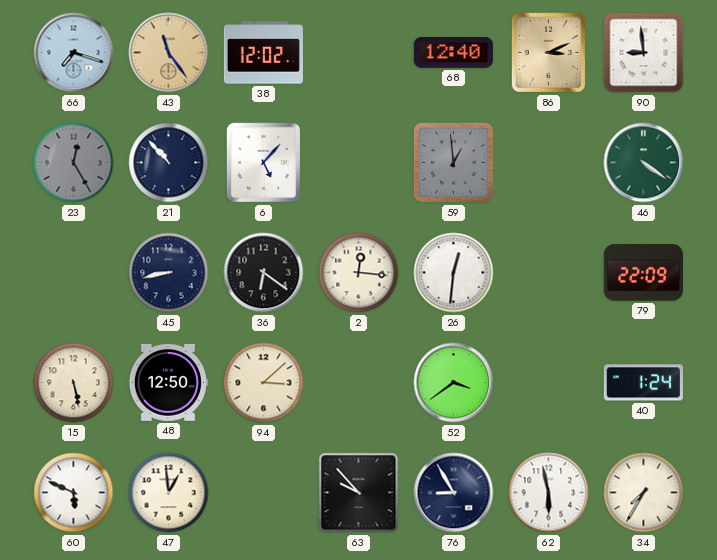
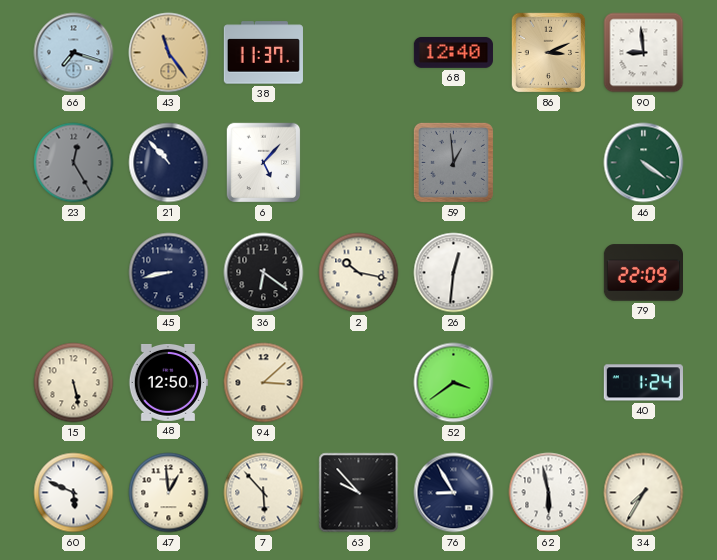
38: 12:02 -> 11:37
2: 12:16 -> 10:17
7: none -> 5:53
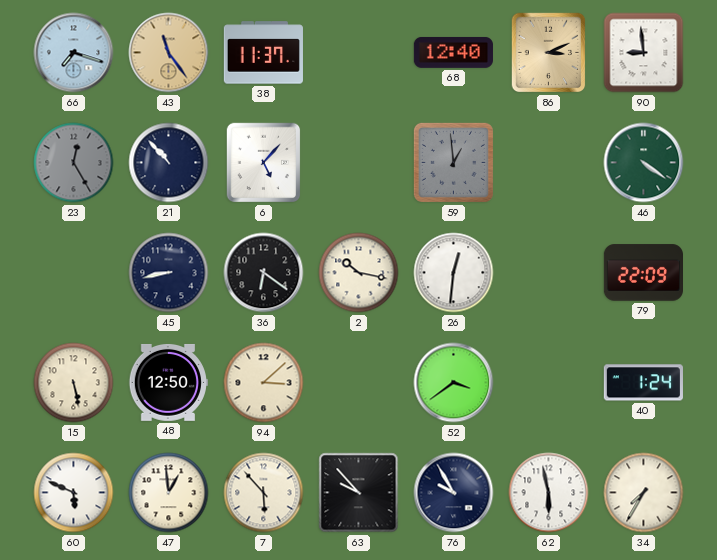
76: 8:55 -> 9:55
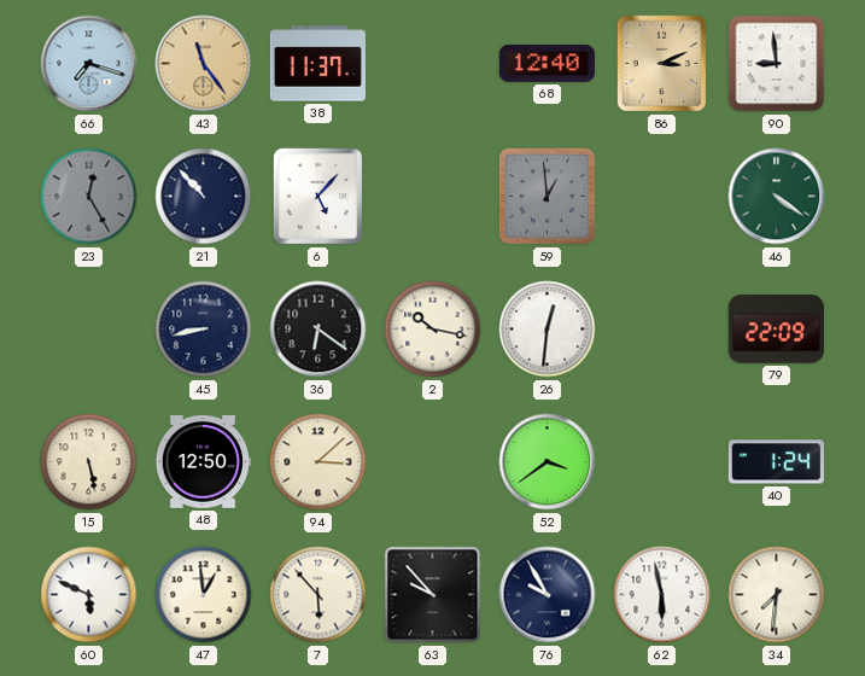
34: 7:35 -> 7:31
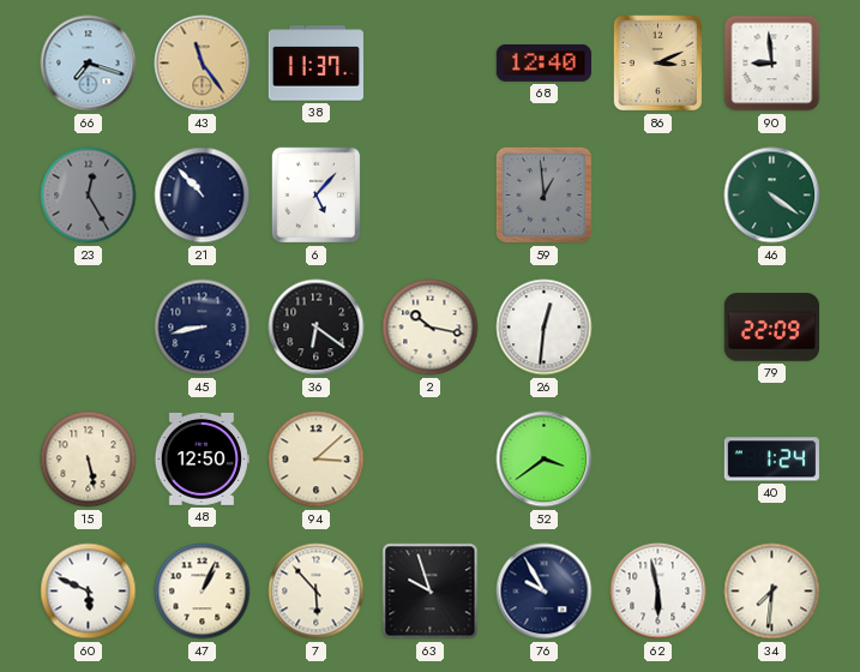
47: 12:59 -> 1:04
63: 9:53 -> 9:57
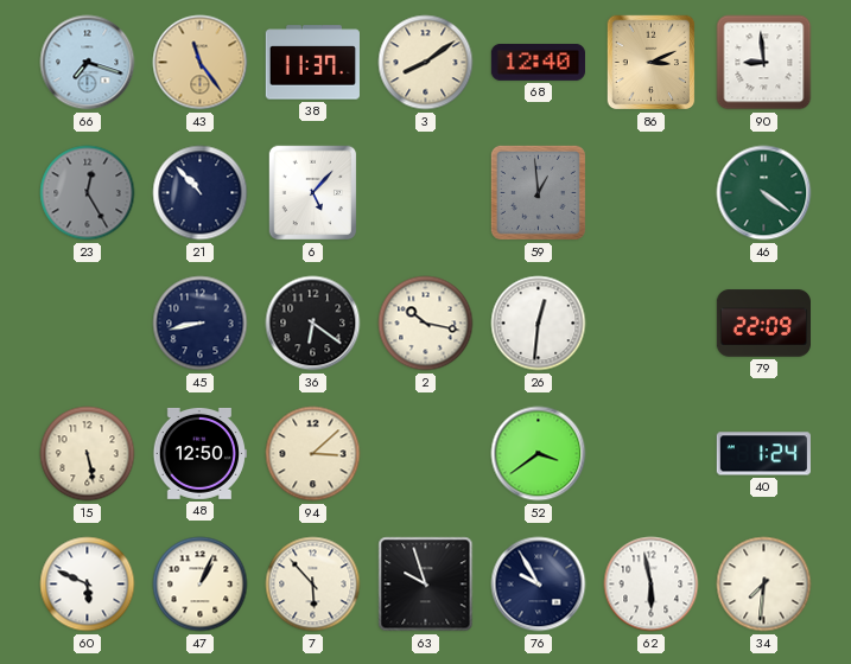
3: none -> 8:09
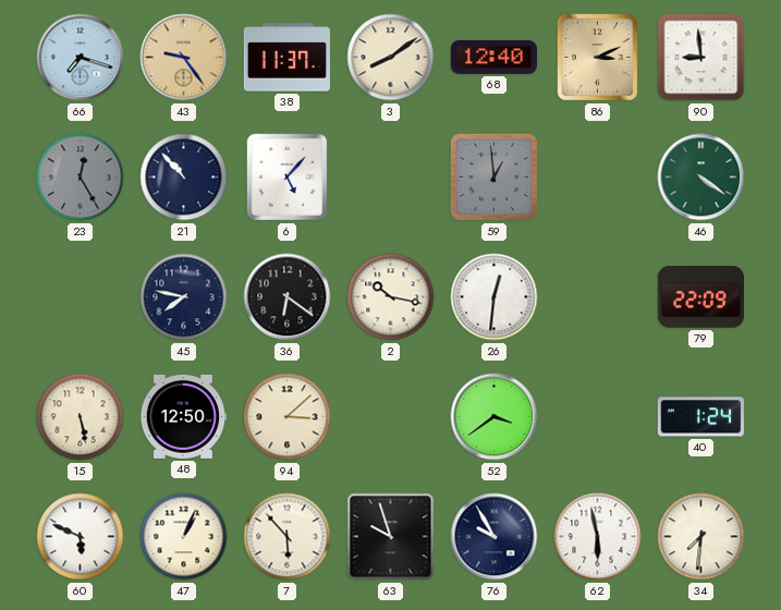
43: 11:24 -> 9:24
45: 8:43 -> 7:47
